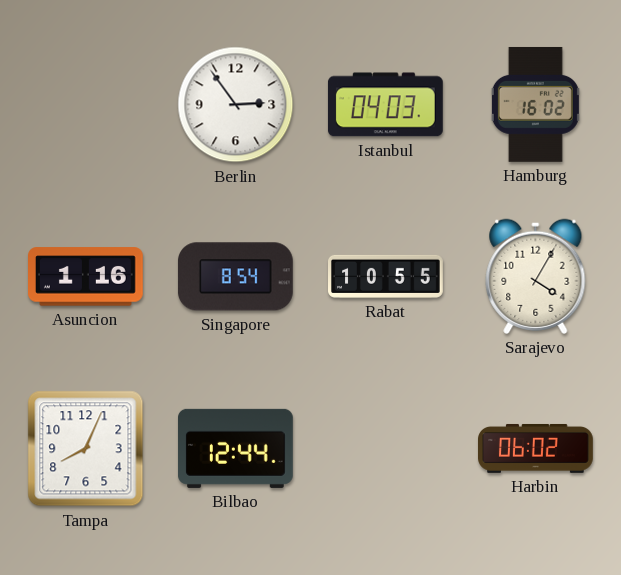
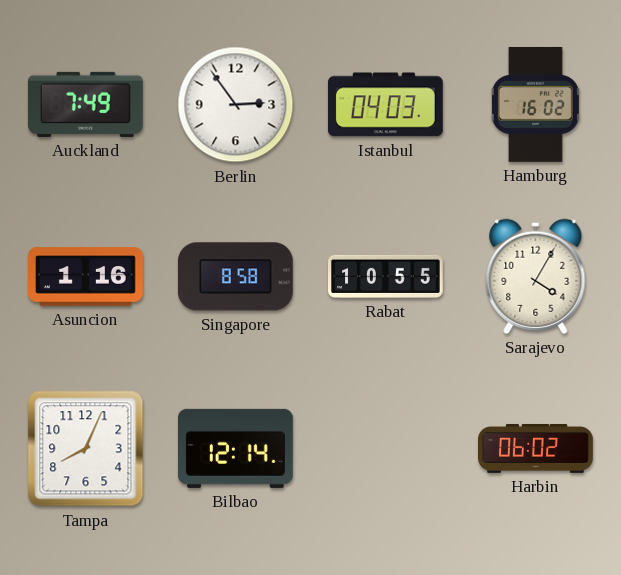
Auckland: none -> 7:49
Singapore: 8:54 -> 8:58
Bilbao: 12:44 -> 12:14
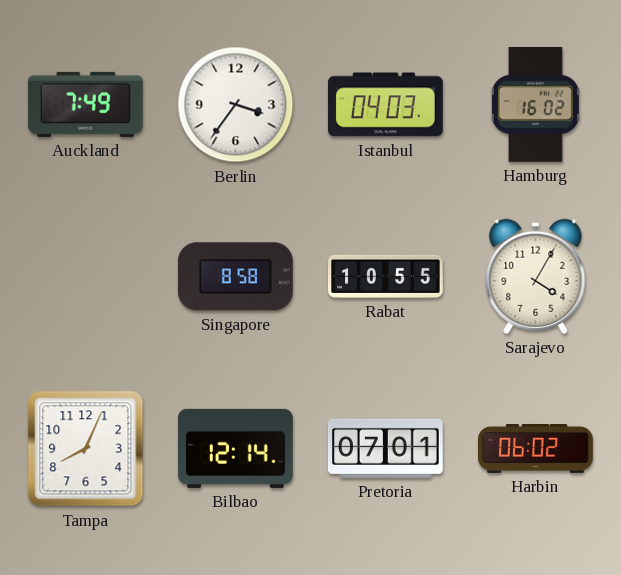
Berlin: 2:54 -> 3:36
Asuncion: 1:16 -> none
Pretoria: none -> 07:01
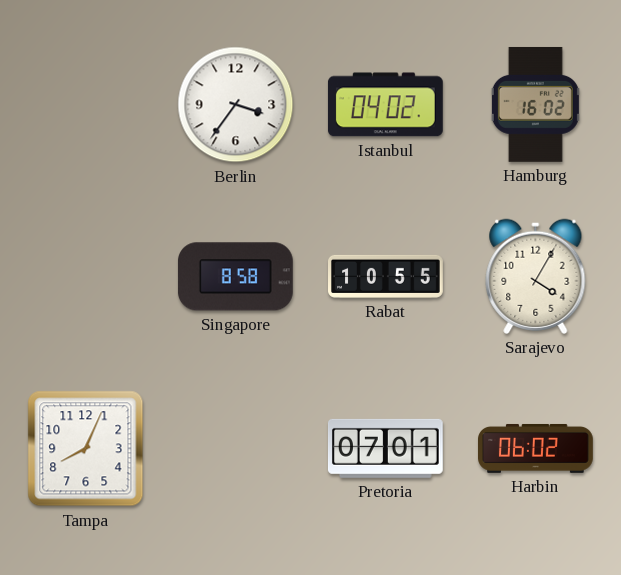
Auckland: 7:49 -> none
Istanbul: 04:03 -> 04:02
Bilbao: 12:14 -> none
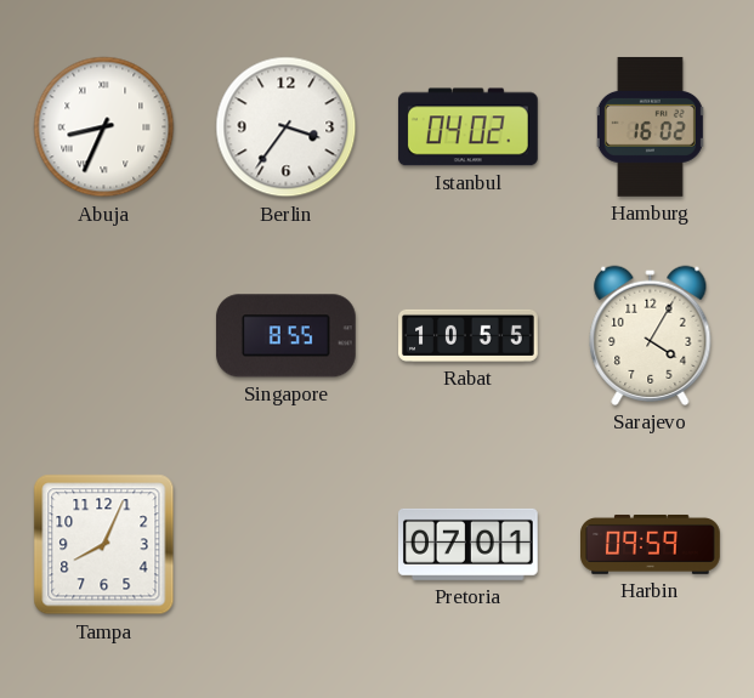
Abuja: none -> 8:34
Singapore: 8:58 -> 8:55
Harbin: 06:02 -> 09:59
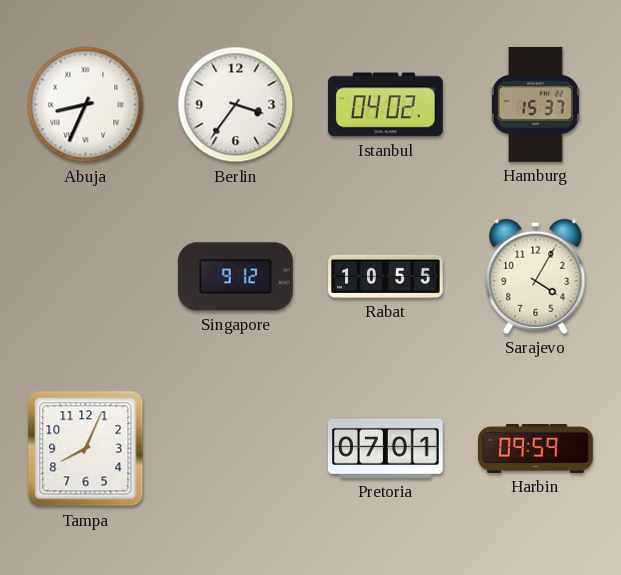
Hamburg: 16:02 -> 15:37
Singapore: 8:55 -> 9:12
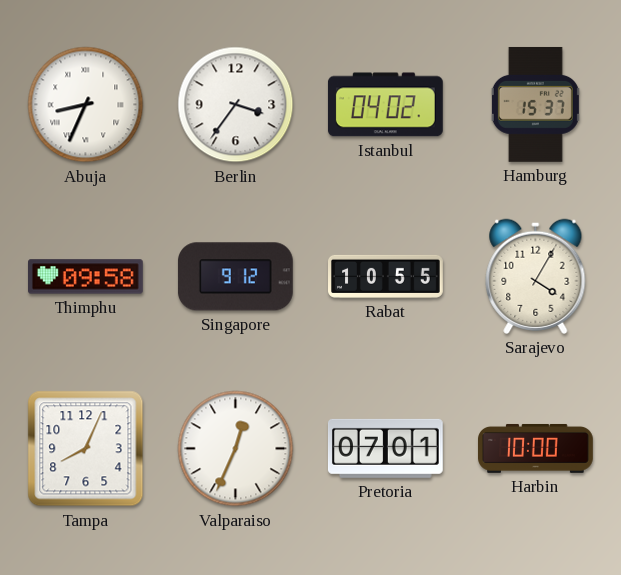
Thimphu: none -> 09:58
Valparaiso: none -> 12:34
Harbin: 09:59 -> 10:00
